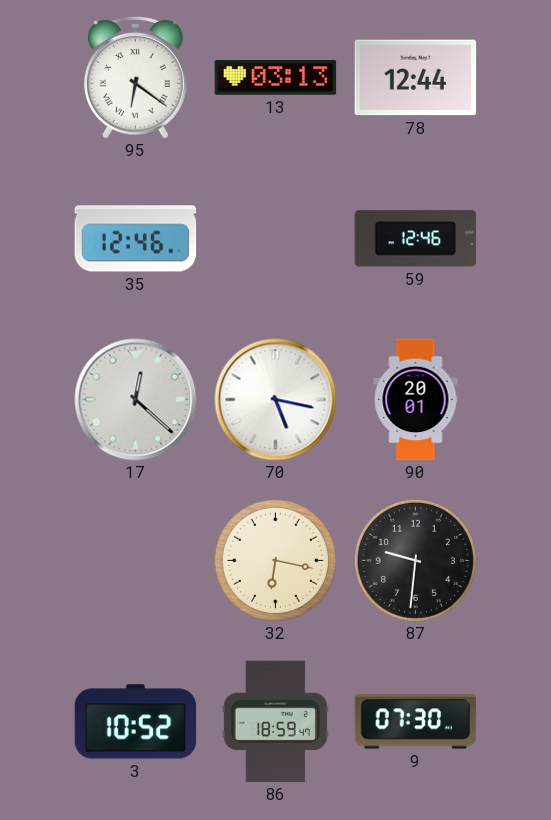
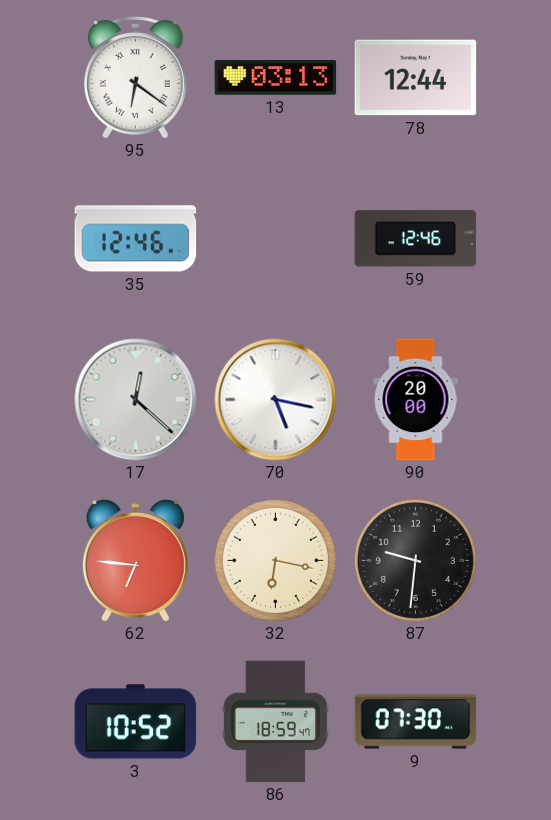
90: 20:01 -> 20:00
62: none -> 6:46
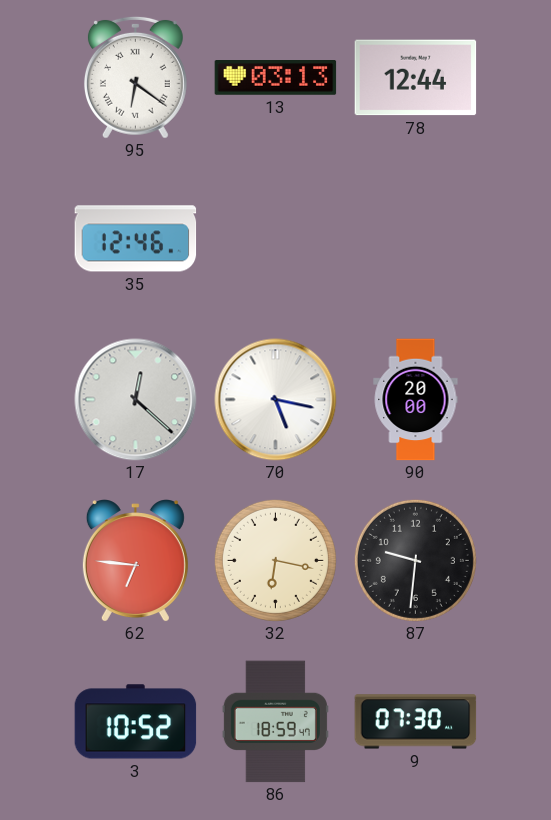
59: 12:46 -> none
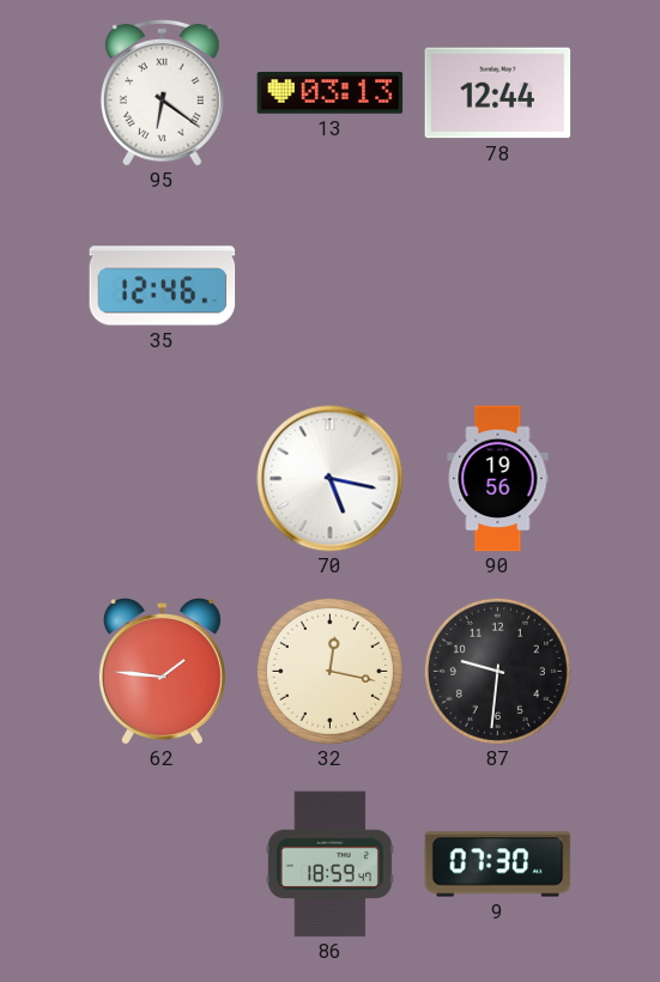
17: 12:22 -> none
90: 20:00 -> 19:56
62: 6:46 -> 1:46
32: 6:17 -> 12:17
3: 10:52 -> none
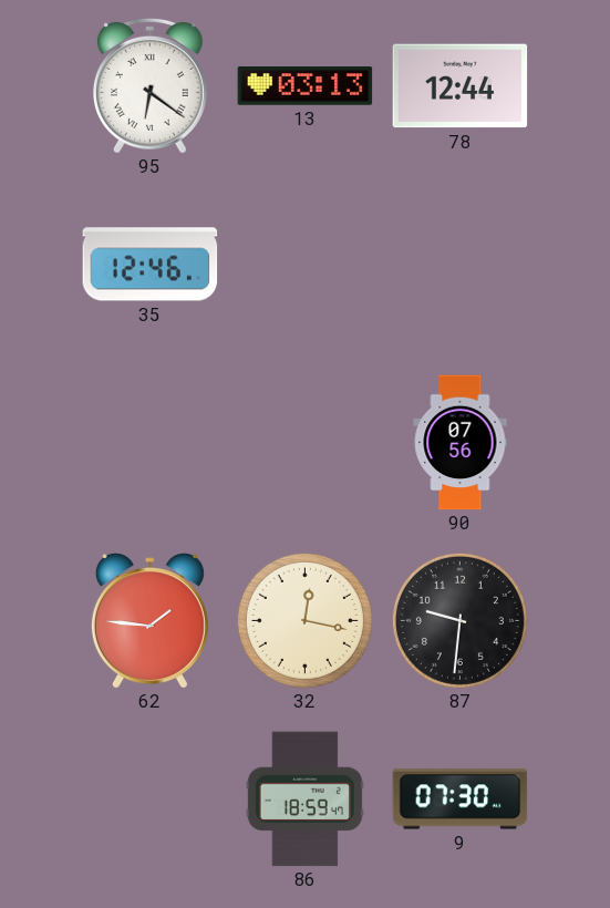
70: 5:17 -> none
90: 19:56 -> 07:56
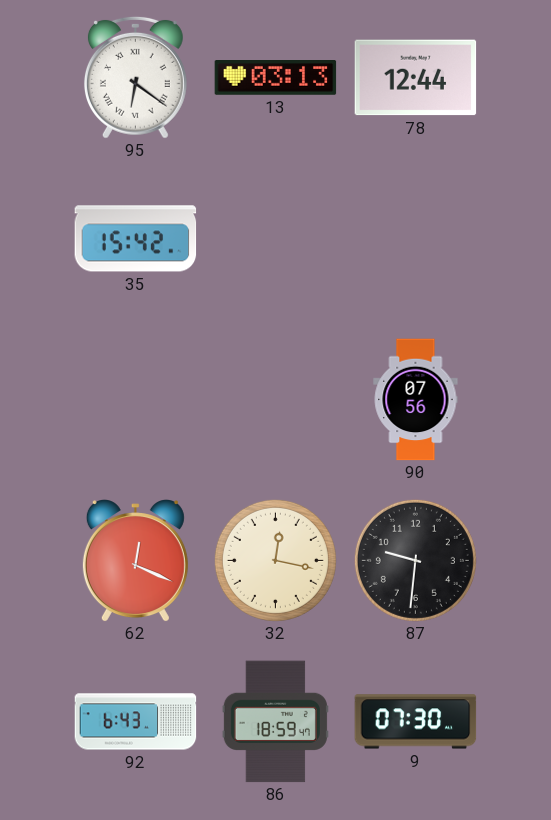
35: 12:46 -> 15:42
62: 1:46 -> 12:19
92: none -> 6:43
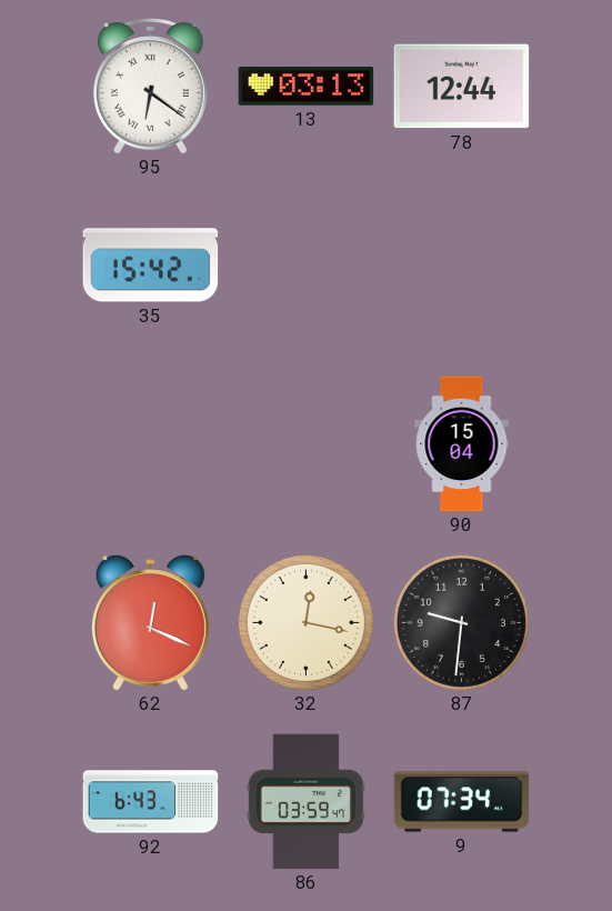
90: 07:56 -> 15:04
86: 18:59 -> 03:59
9: 07:30 -> 07:34
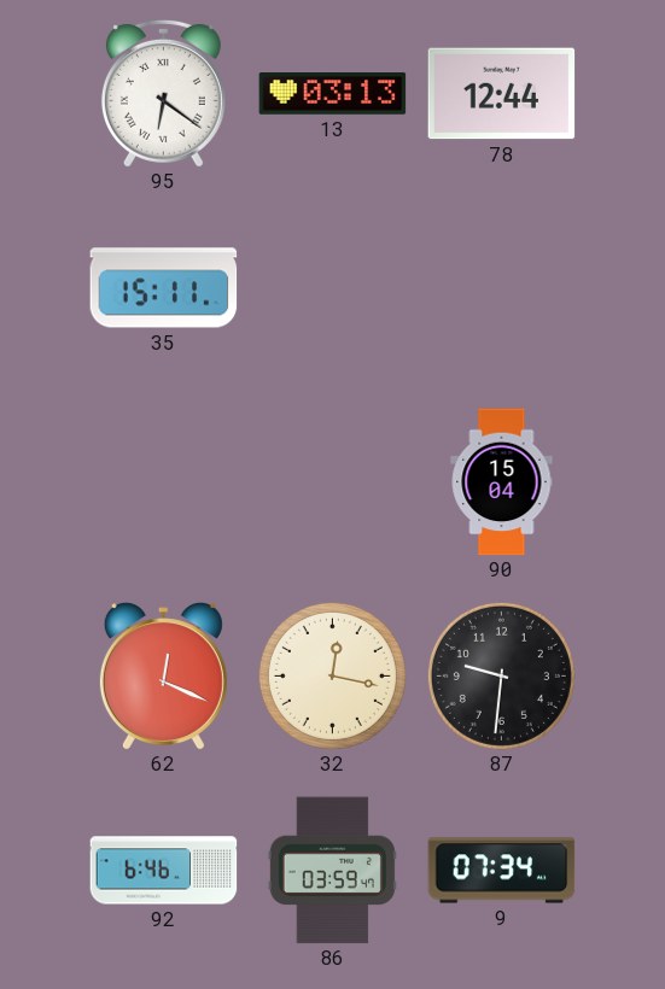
35: 15:42 -> 15:11
92: 6:43 -> 6:46
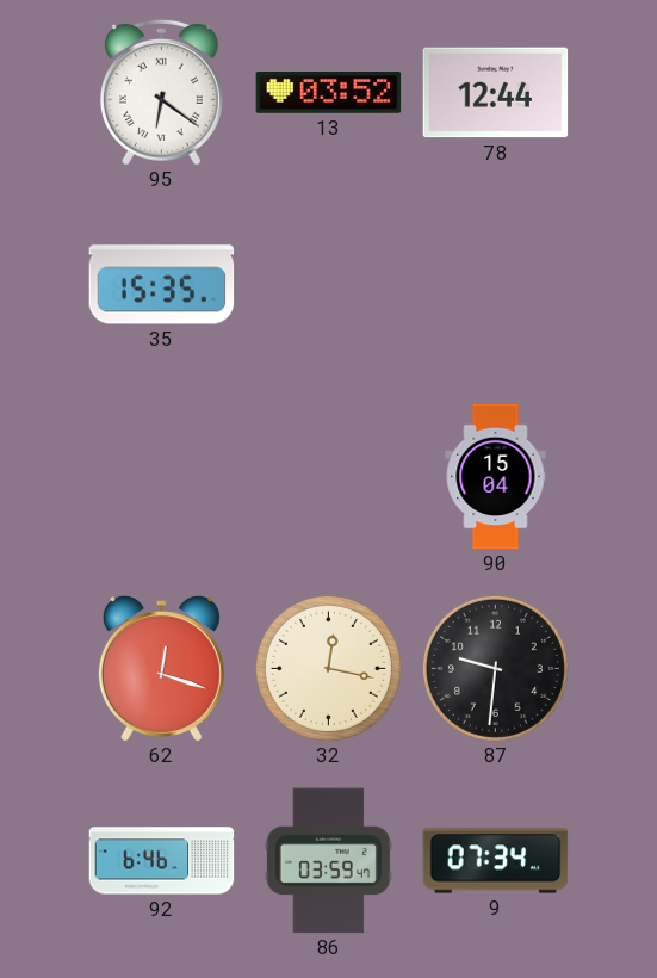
13: 03:13 -> 03:52
35: 15:11 -> 15:35
62: 12:19 -> 12:18
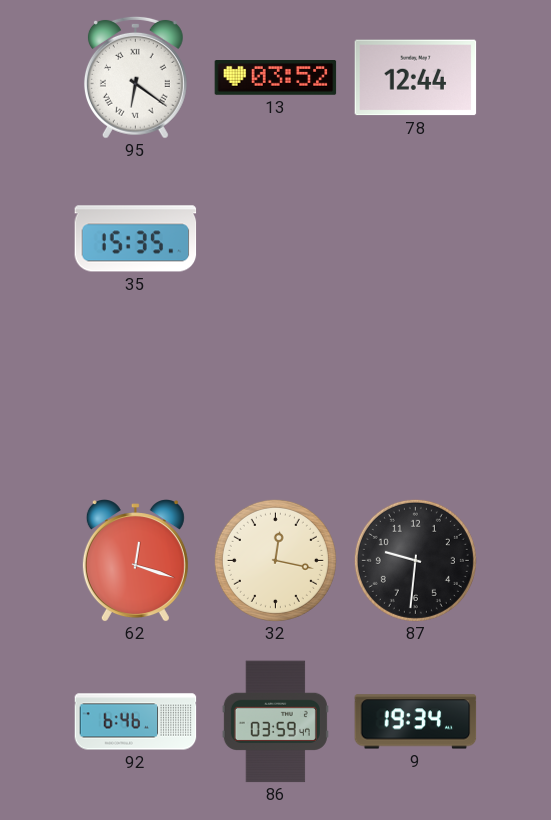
90: 15:04 -> none
9: 07:34 -> 19:34
